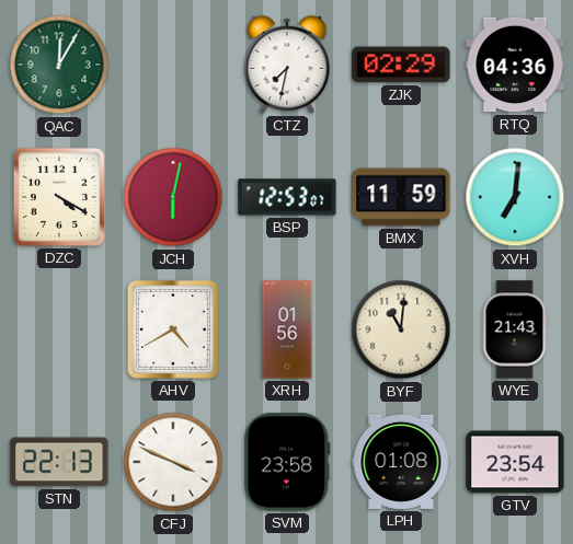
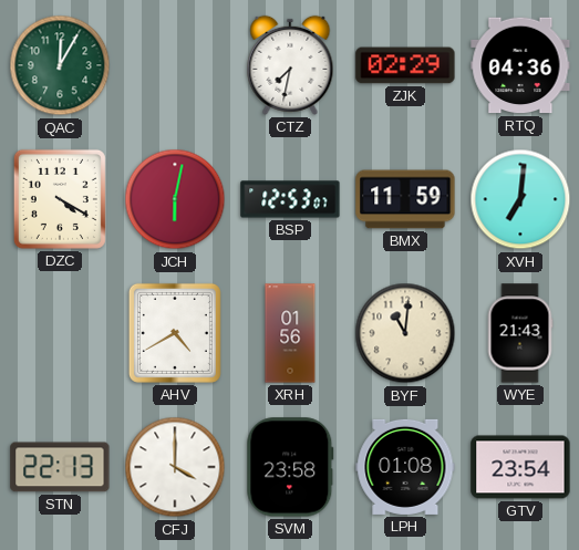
CFJ: 3:49 -> 4:00
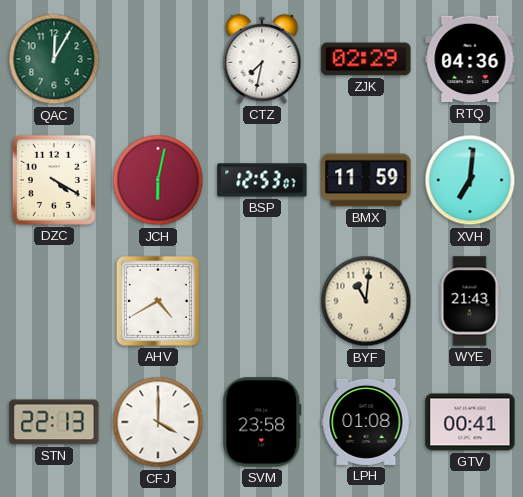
XRH: 01:56 -> none
GTV: 23:54 -> 00:41
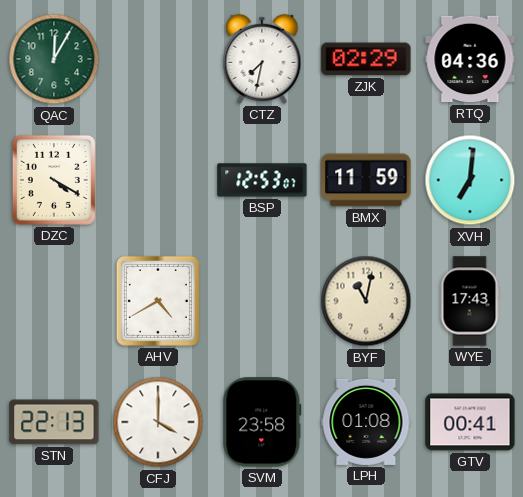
JCH: 6:02 -> none
BYF: 11:01 -> 11:02
WYE: 21:43 -> 17:43
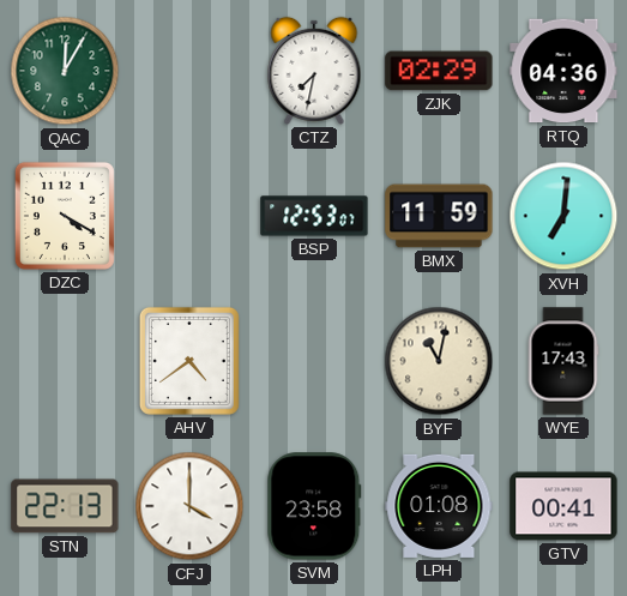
AHV: 4:40 -> 4:39
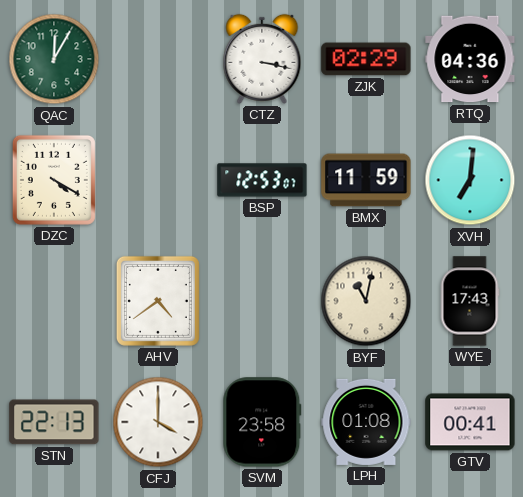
CTZ: 7:32 -> 3:17
